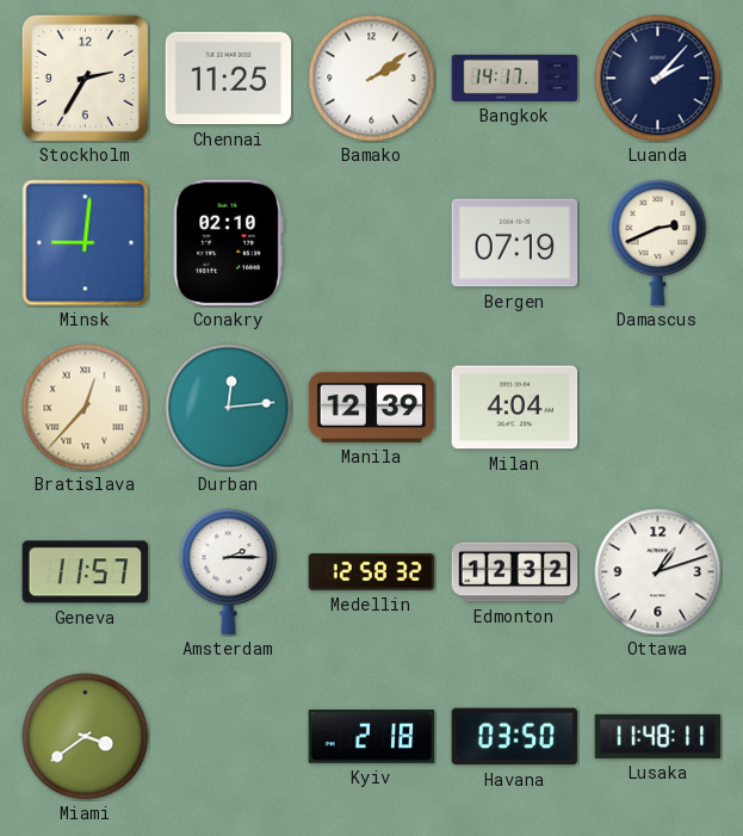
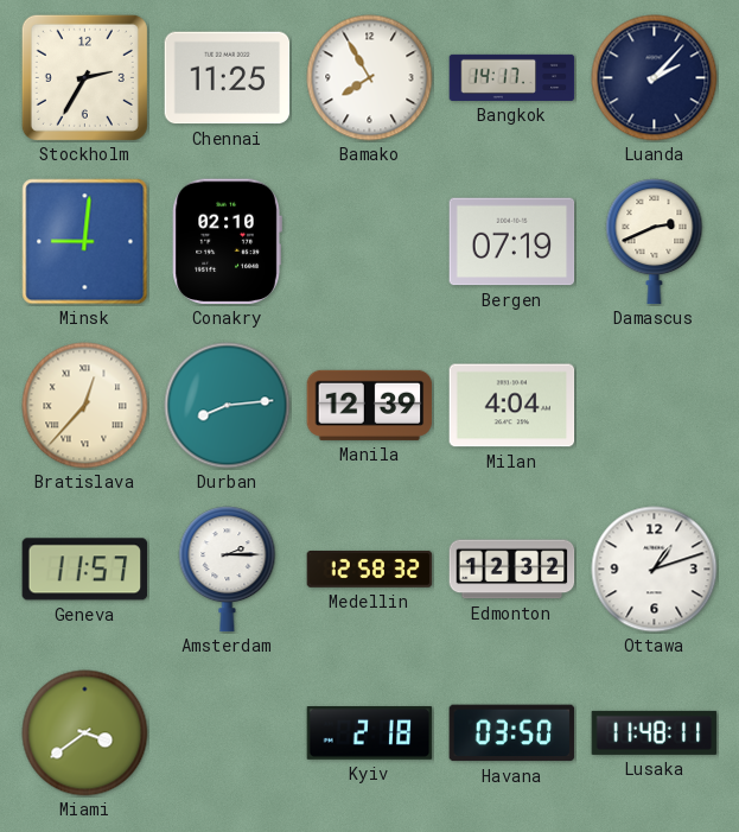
Bamako: 2:09 -> 7:55
Durban: 12:14 -> 8:14
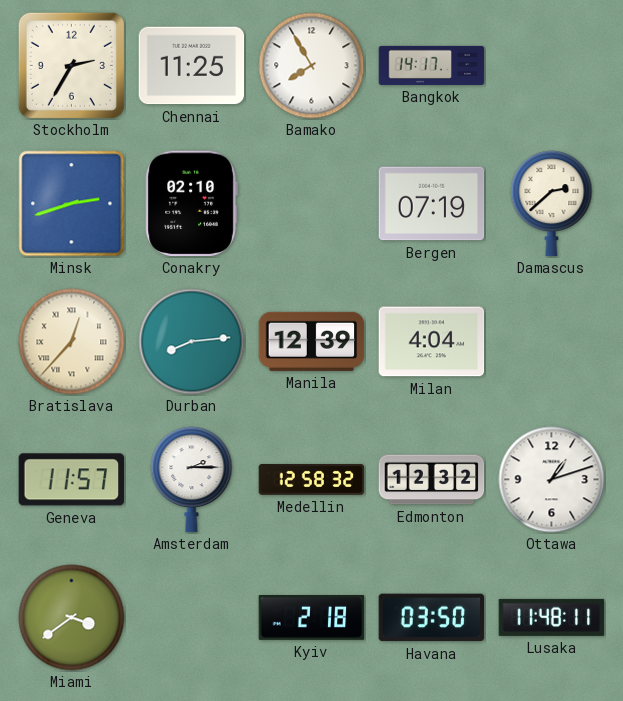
Luanda: 2:07 -> none
Minsk: 9:01 -> 2:42
Damascus: 2:41 -> 2:38
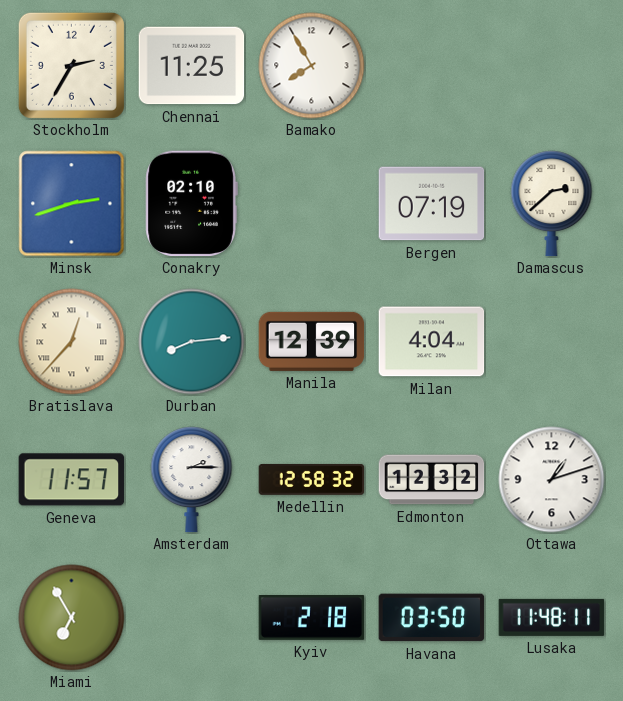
Bangkok: 14:17 -> none
Miami: 3:39 -> 6:55
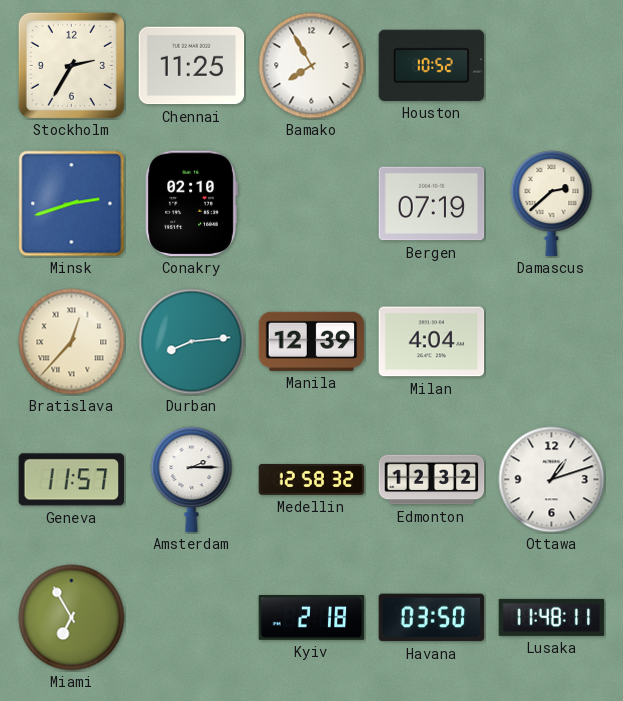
Houston: none -> 10:52
